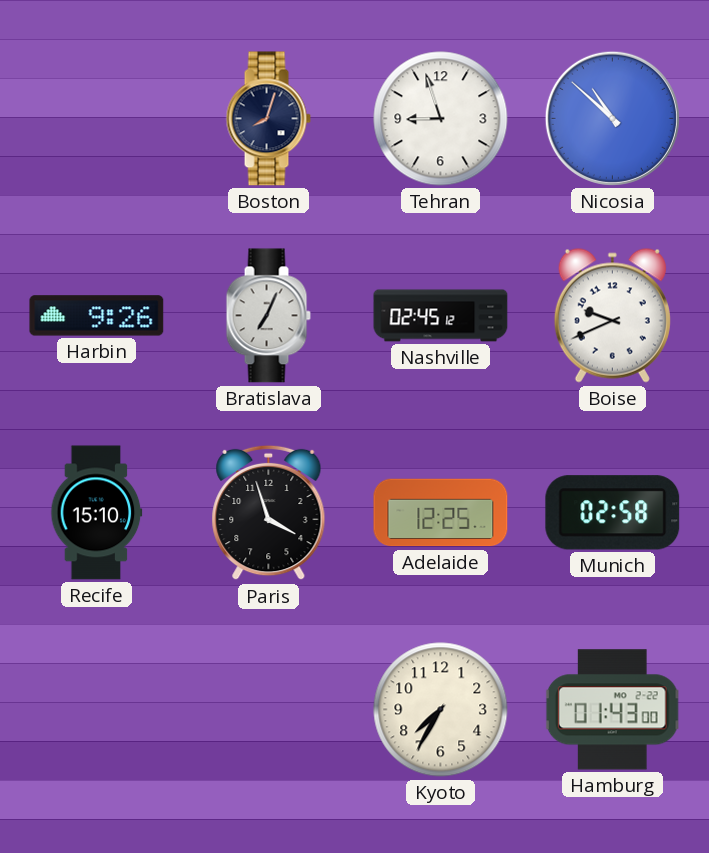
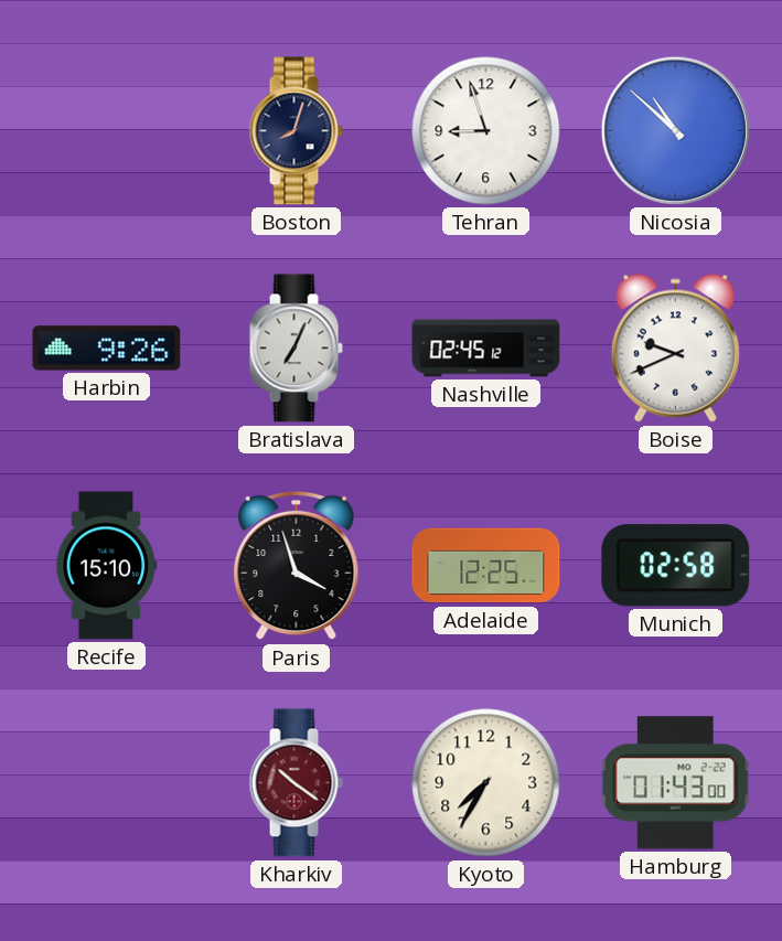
Kharkiv: none -> 10:21
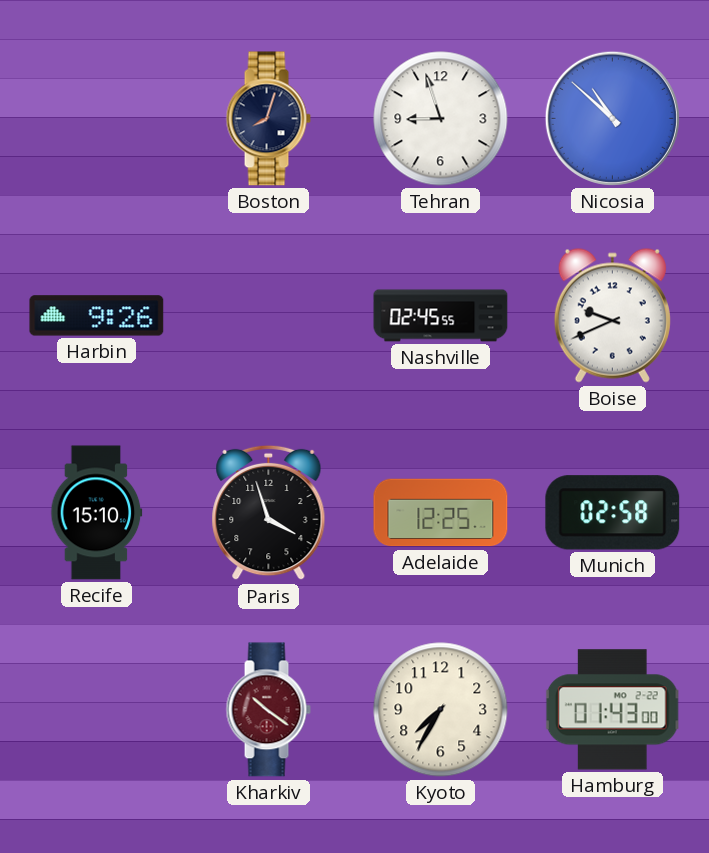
Bratislava: 7:04 -> none
Nashville: 02:45:12 -> 02:45:55
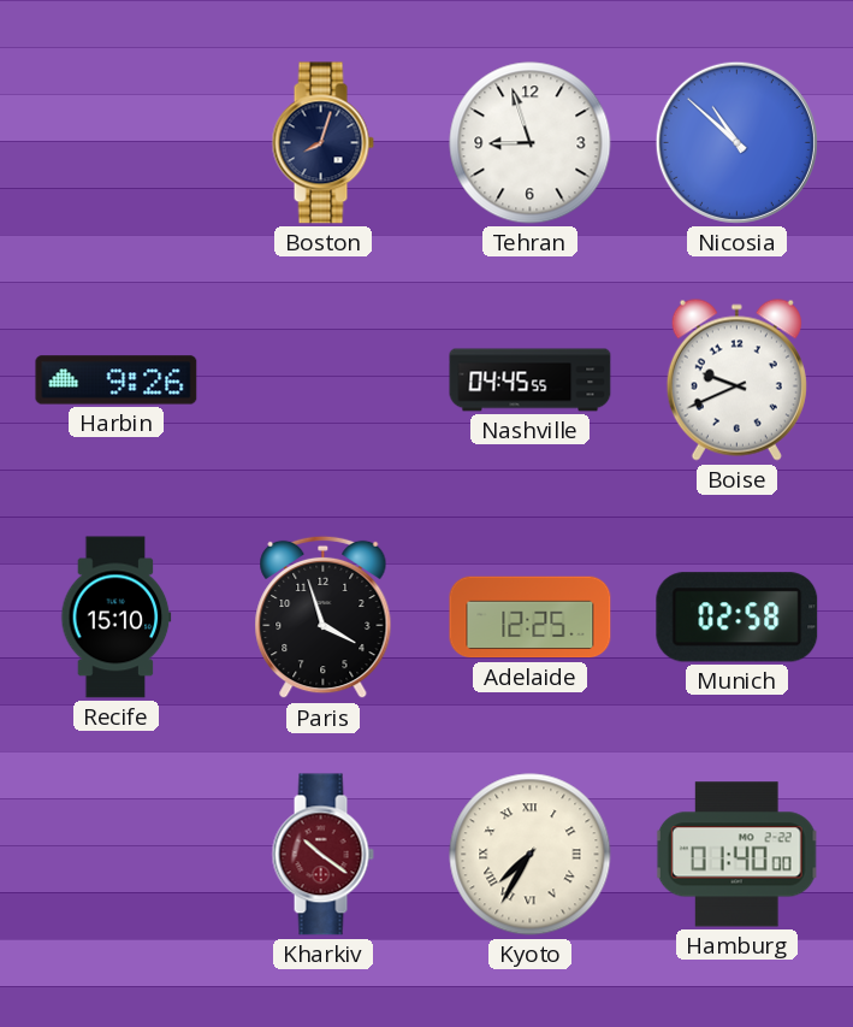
Nashville: 02:45 -> 04:45
Kyoto numerals: Arabic -> Roman
Hamburg: 01:43 -> 01:40
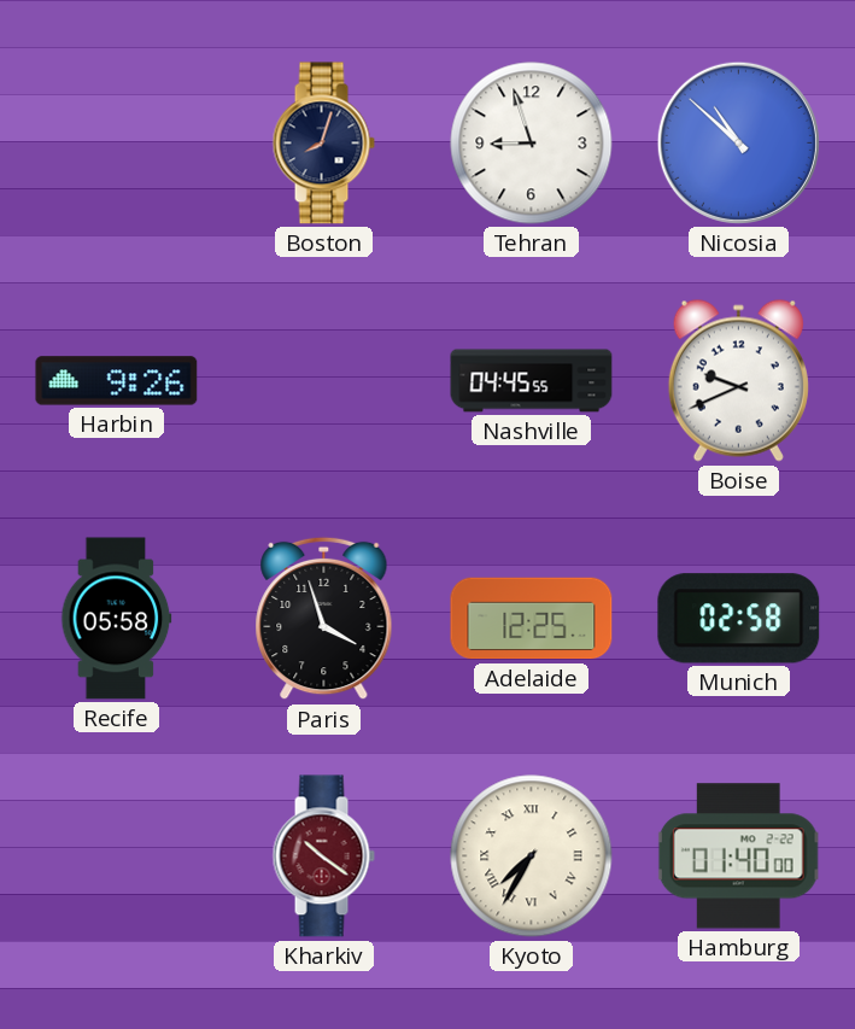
Recife: 15:10 -> 05:58
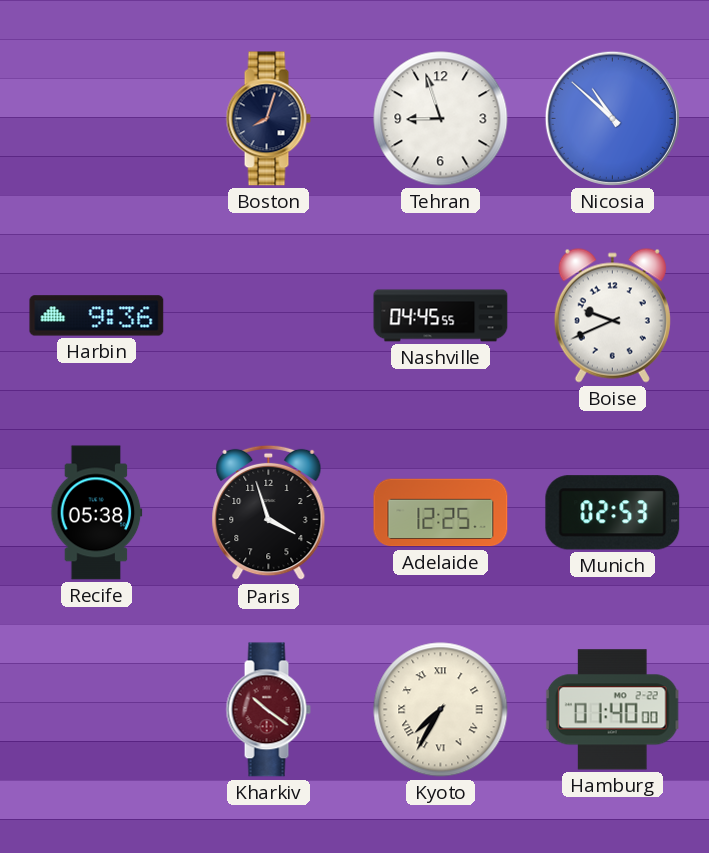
Harbin: 9:26 -> 9:36
Recife: 05:58 -> 05:38
Munich: 02:58 -> 02:53
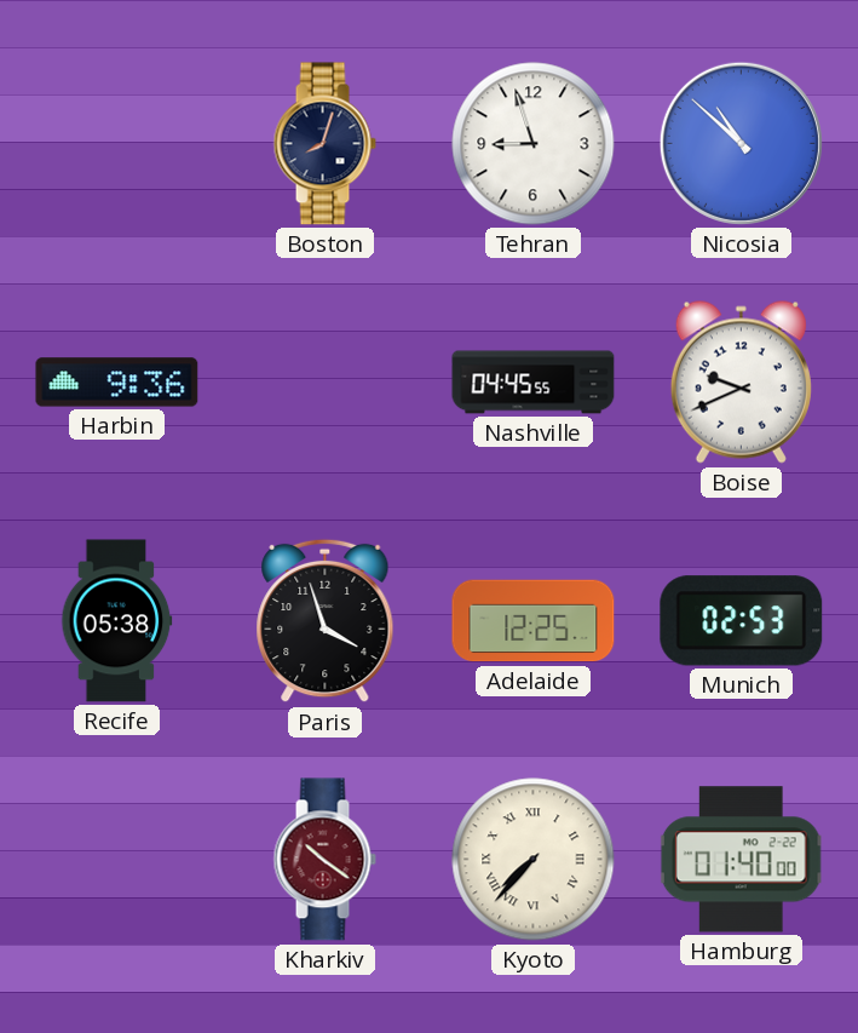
Kyoto: 7:35 -> 7:37
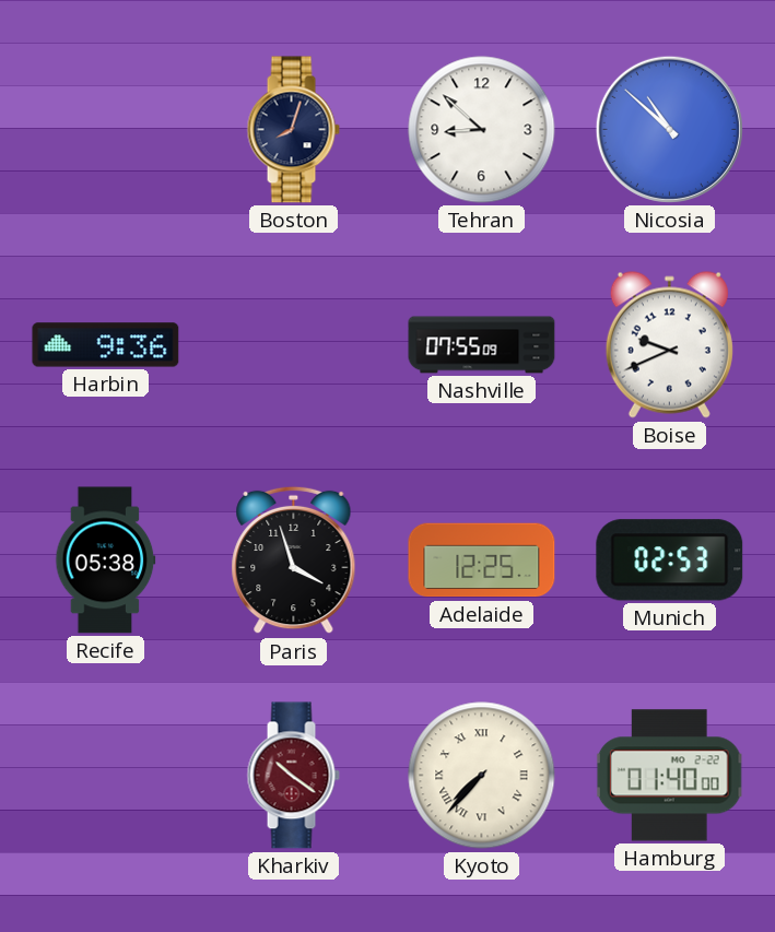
Tehran: 8:57 -> 8:52
Nashville: 04:45 -> 07:55
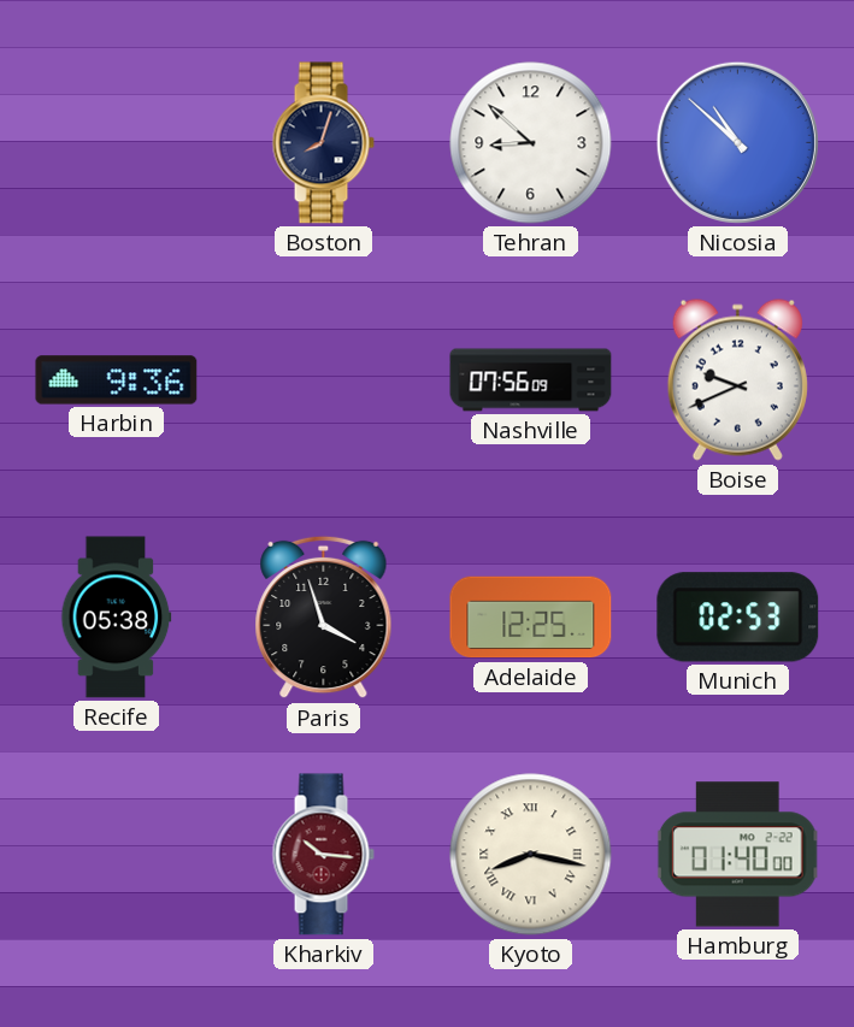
Nashville: 07:55 -> 07:56
Kharkiv: 10:21 -> 10:16
Kyoto: 7:37 -> 8:17
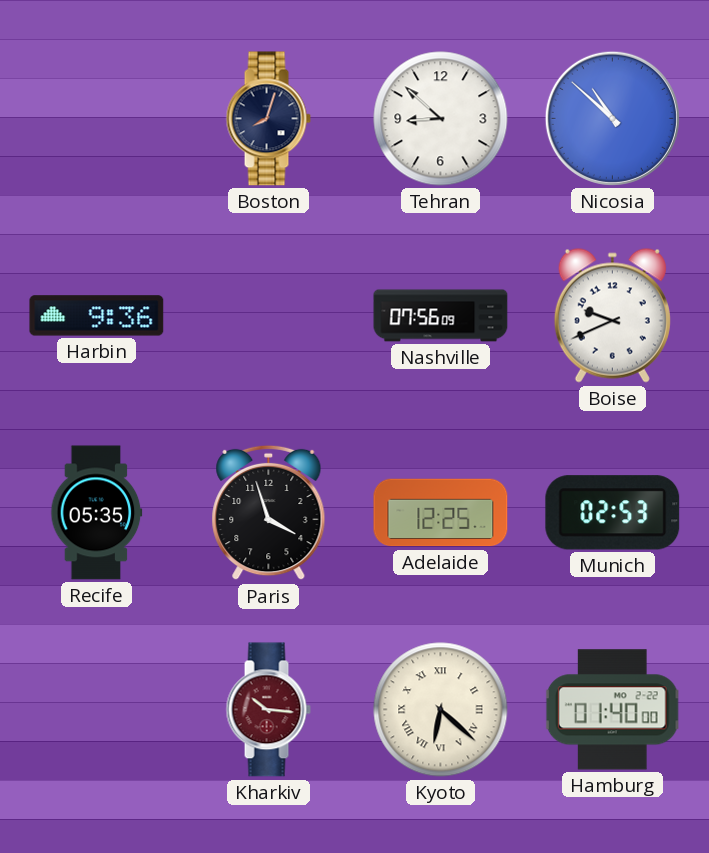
Recife: 05:38 -> 05:35
Kyoto: 8:17 -> 6:22
